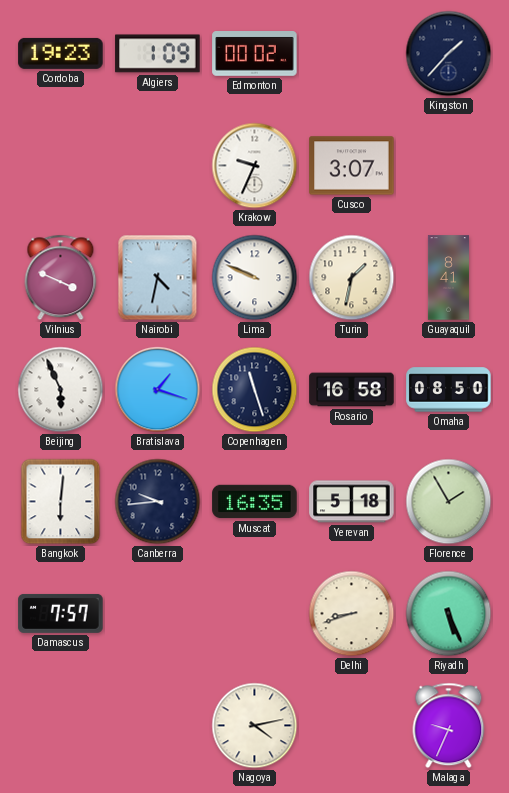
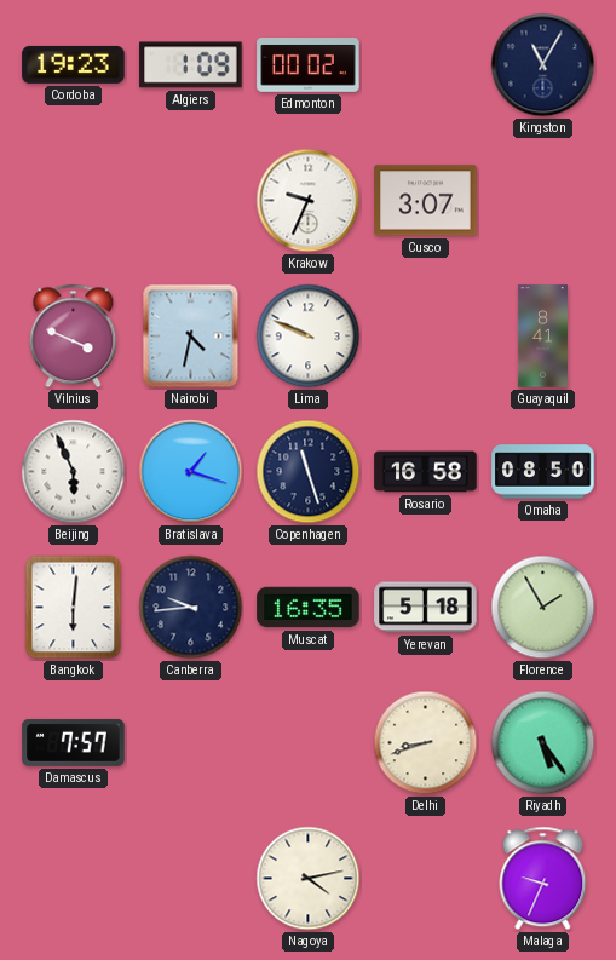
Kingston: 1:37 -> 11:05
Turin: 1:32 -> none
Riyadh: 5:26 -> 5:24
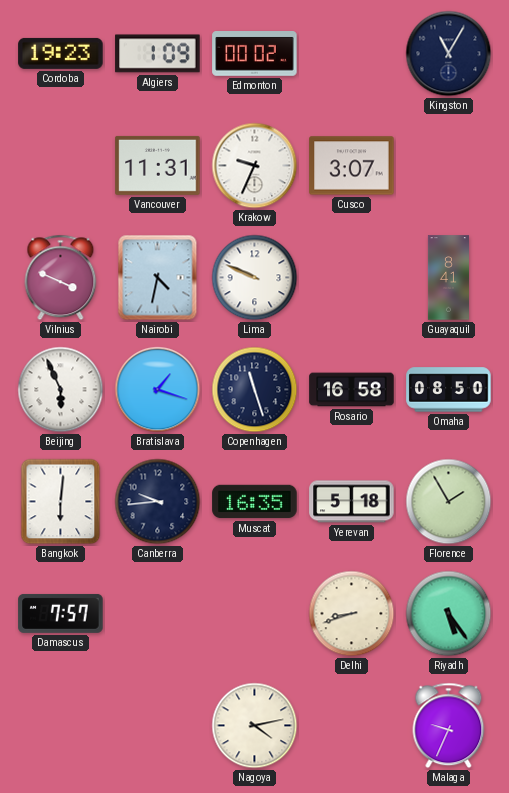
Vancouver: none -> 11:31
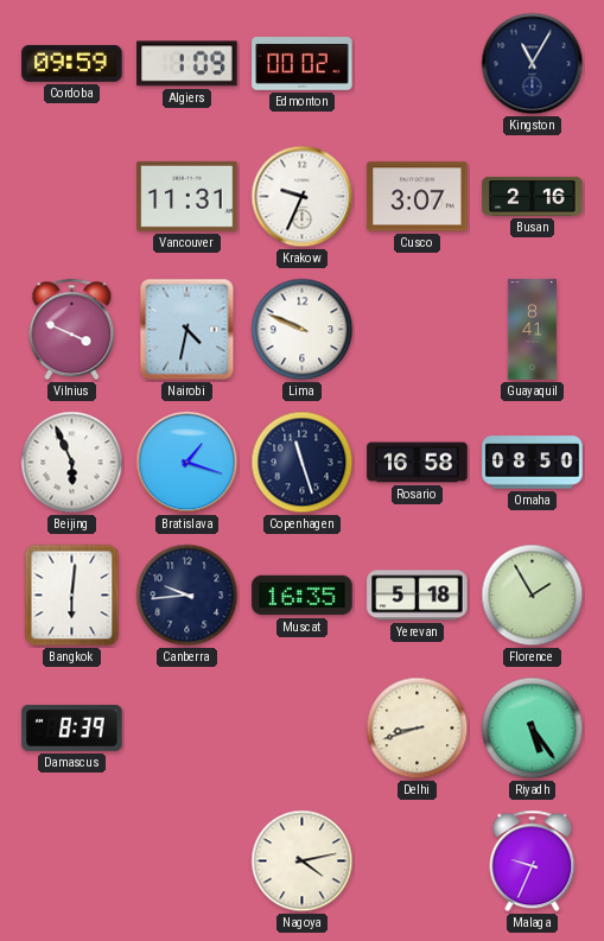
Cordoba: 19:23 -> 09:59
Busan: none -> 2:16
Damascus: 7:57 -> 8:39
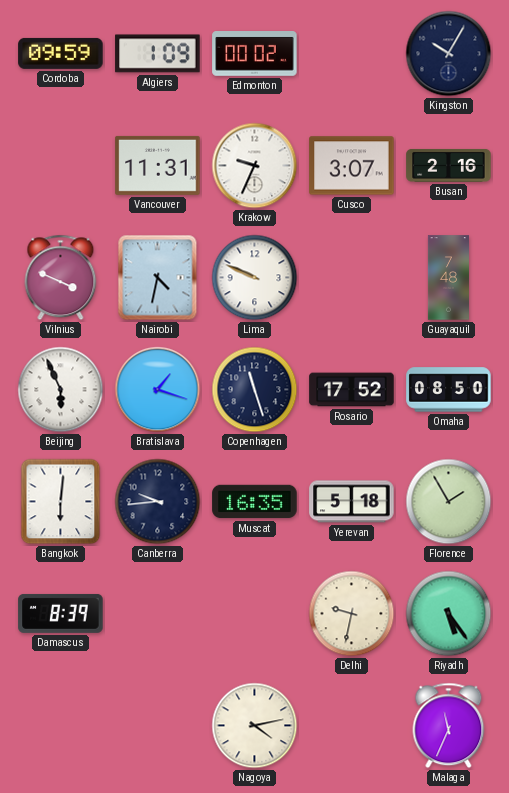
Kingston: 11:05 -> 10:05
Guayaquil: 8:41 -> 7:48
Rosario: 16:58 -> 17:52
Delhi: 8:42 -> 9:32
Malaga: 9:34 -> 11:34
